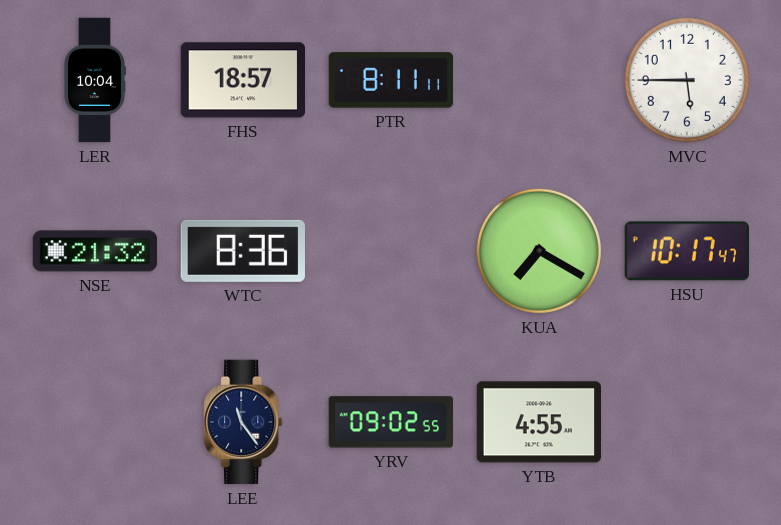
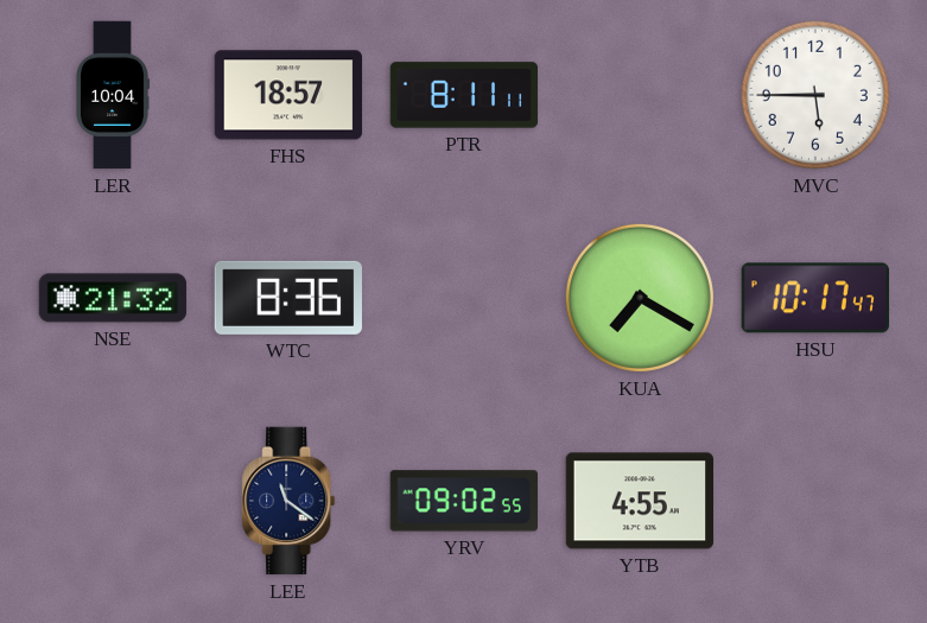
LEE: 11:24 -> 11:21
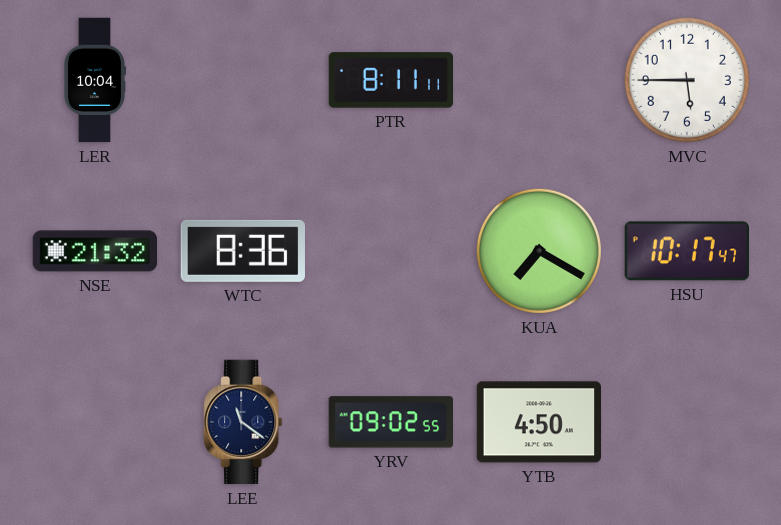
FHS: 18:57 -> none
YTB: 4:55 -> 4:50
